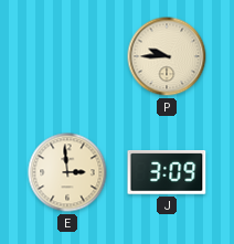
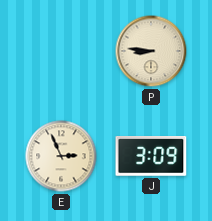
P: 9:45 -> 8:46
E: 2:59 -> 2:56
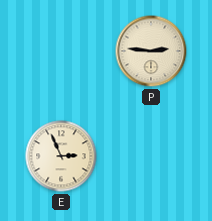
P: 8:46 -> 2:46
J: 3:09 -> none
